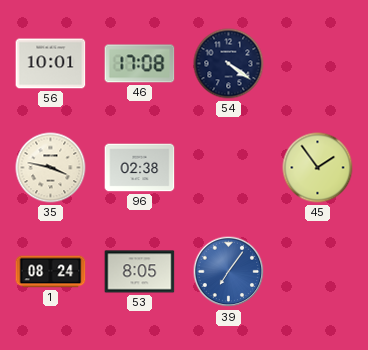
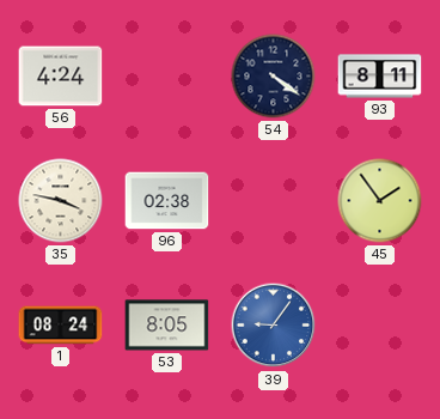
56: 10:01 -> 4:24
46: 17:08 -> none
93: none -> 8:11
39: 7:06 -> 9:06
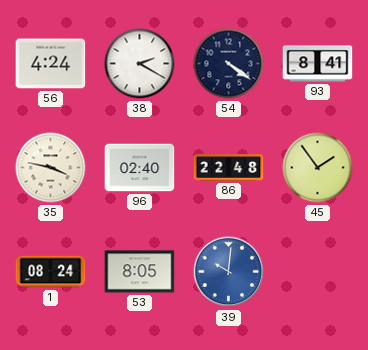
38: none -> 2:20
93: 8:11 -> 8:41
96: 02:38 -> 02:40
86: none -> 22:48
39: 9:06 -> 10:01
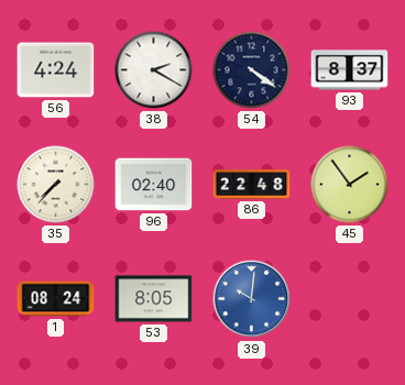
93: 8:41 -> 8:37
35: 3:47 -> 7:37
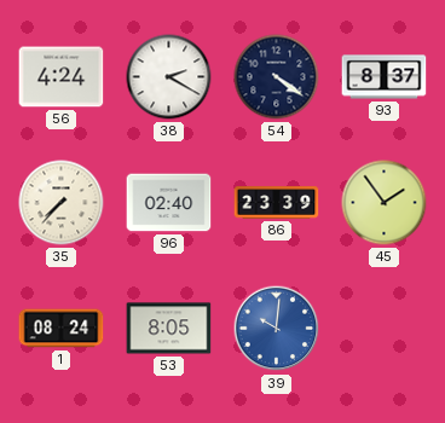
86: 22:48 -> 23:39
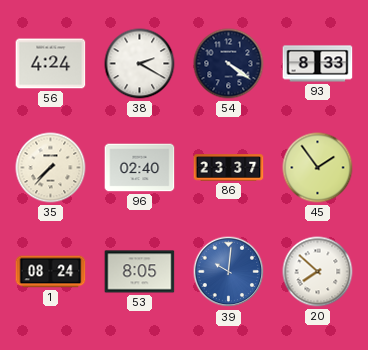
93: 8:37 -> 8:33
86: 23:39 -> 23:37
20: none -> 7:52
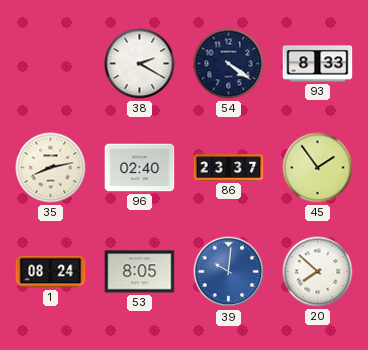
56: 4:24 -> none
35: 7:37 -> 8:13
